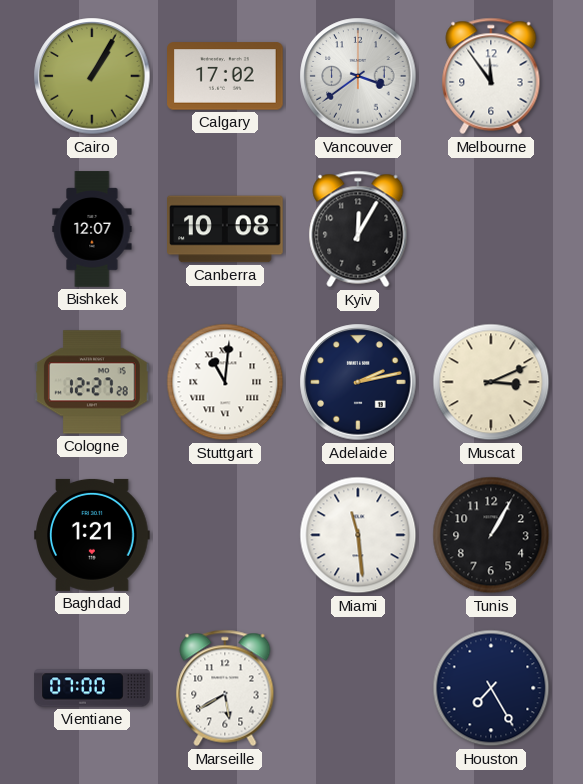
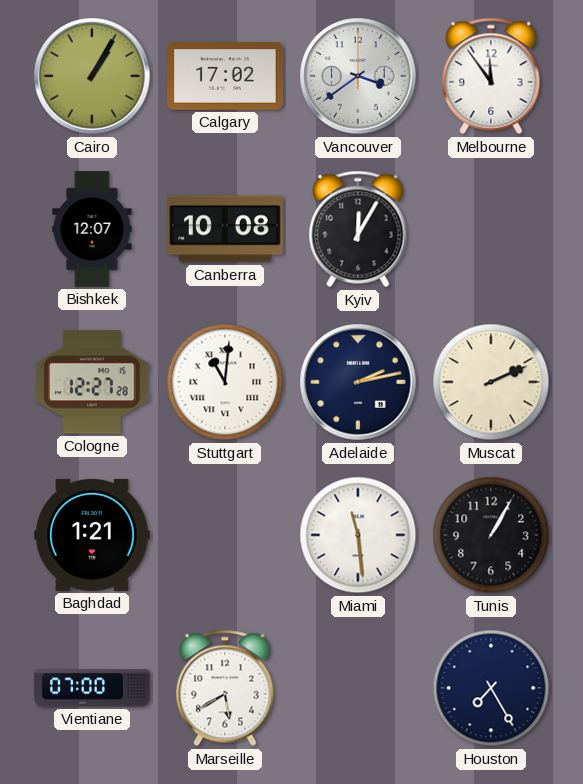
Muscat: 3:11 -> 2:11
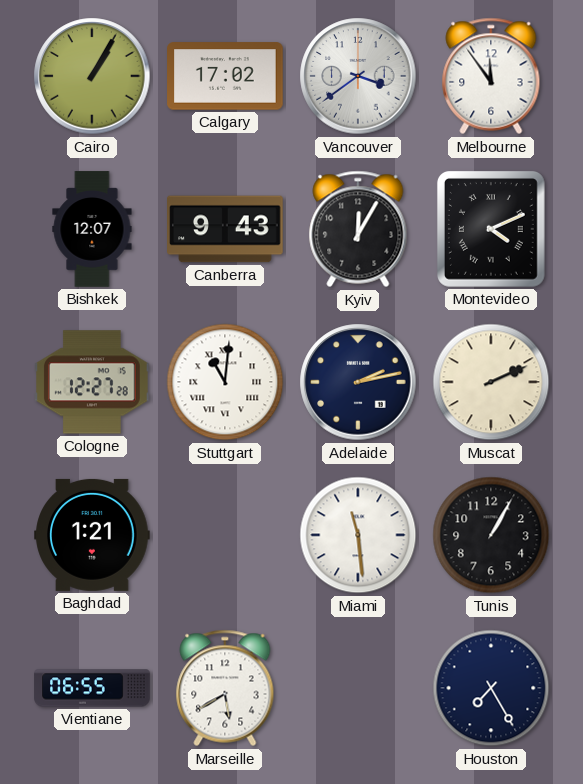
Canberra: 10:08 -> 9:43
Montevideo: none -> 4:11
Vientiane: 07:00 -> 06:55
